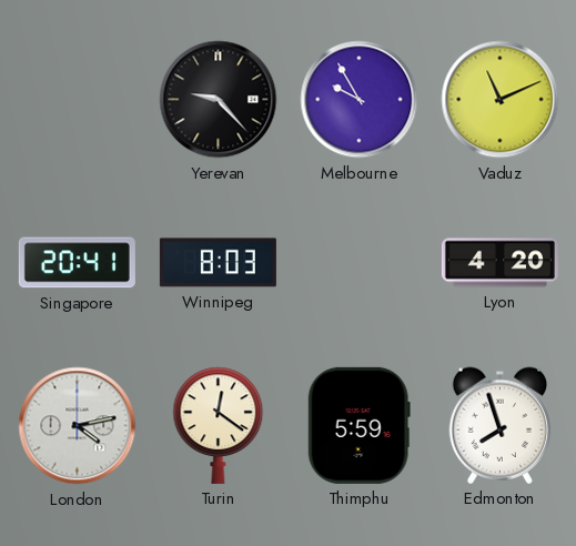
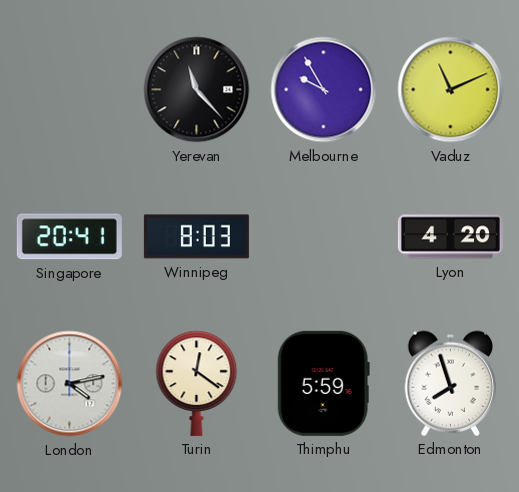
Yerevan: 9:23 -> 11:23
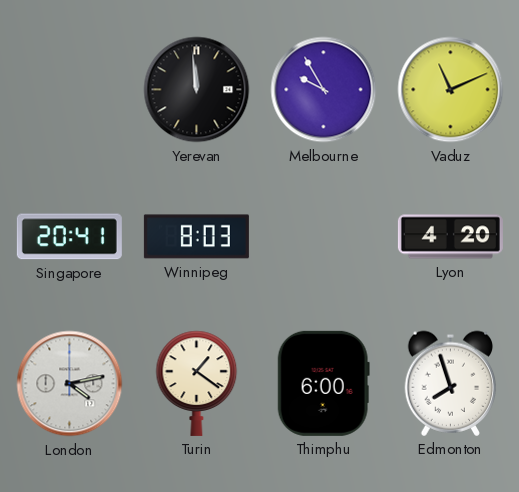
Yerevan: 11:23 -> 11:59
Turin: 12:21 -> 1:21
Thimphu: 5:59 -> 6:00
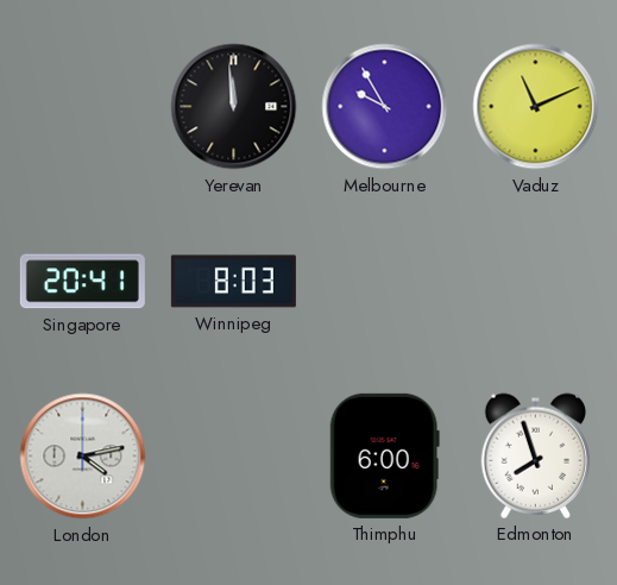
Lyon: 4:20 -> none
Turin: 1:21 -> none
